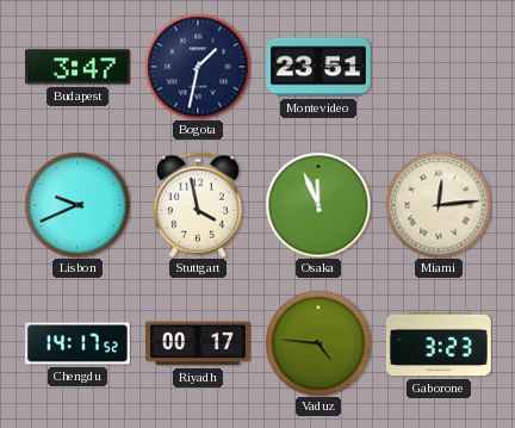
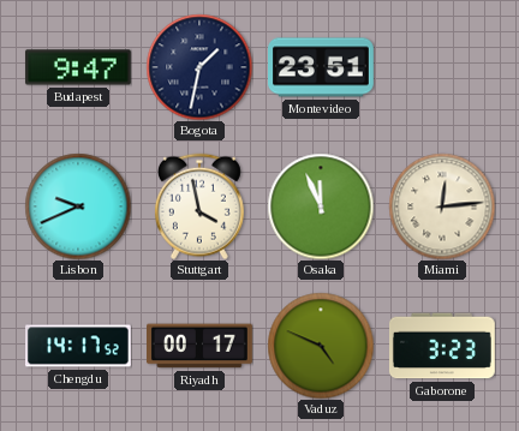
Budapest: 3:47 -> 9:47
Vaduz: 4:46 -> 4:49
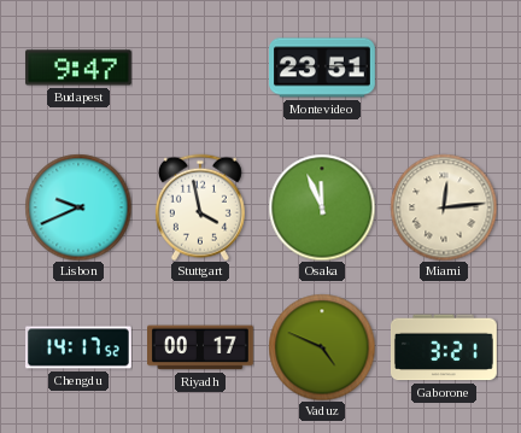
Bogota: 1:32 -> none
Gaborone: 3:23 -> 3:21
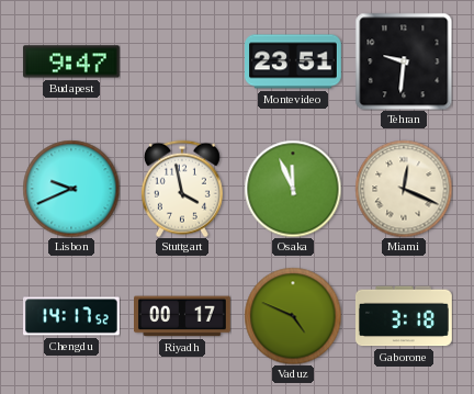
Tehran: none -> 9:31
Miami: 12:14 -> 12:19
Gaborone: 3:21 -> 3:18
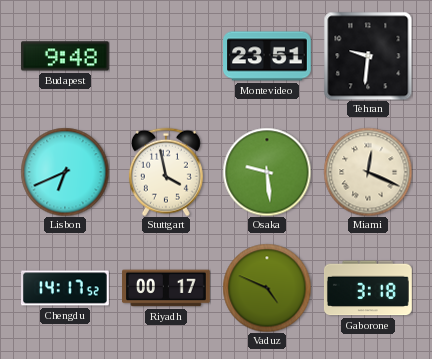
Budapest: 9:47 -> 9:48
Lisbon: 9:41 -> 6:41
Osaka: 11:56 -> 9:29
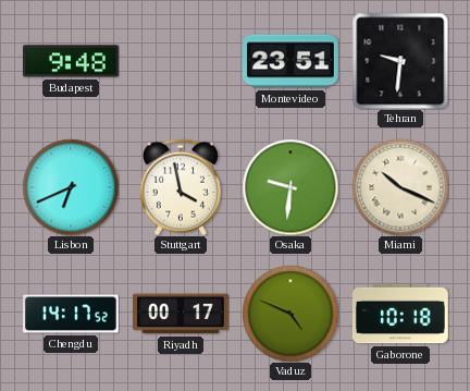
Osaka: 9:29 -> 9:31
Miami: 12:19 -> 10:19
Gaborone: 3:18 -> 10:18
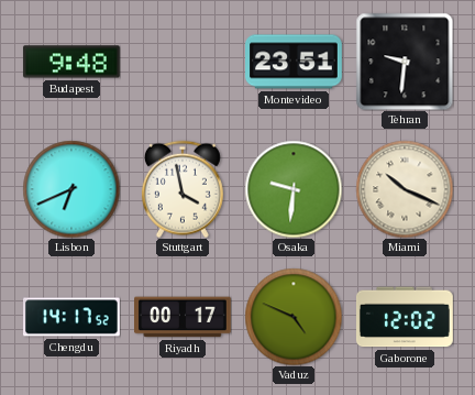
Gaborone: 10:18 -> 12:02
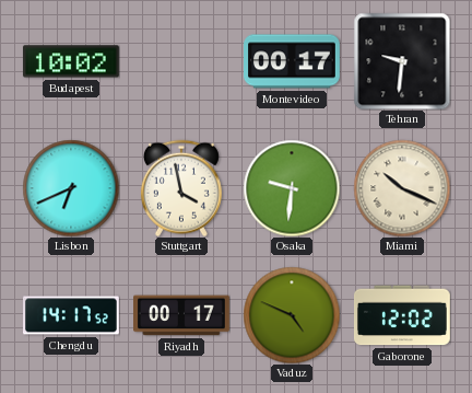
Budapest: 9:48 -> 10:02
Montevideo: 23:51 -> 00:17
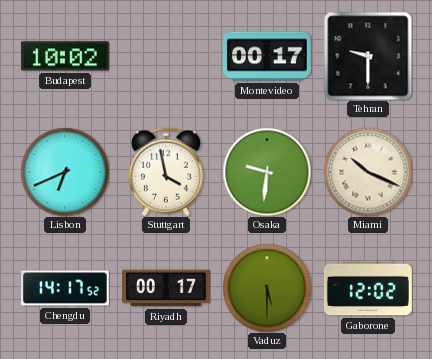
Tehran: 9:31 -> 9:30
Vaduz: 4:49 -> 5:30
